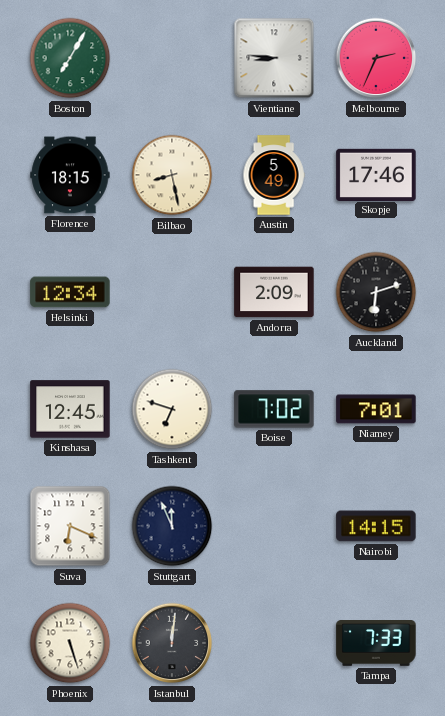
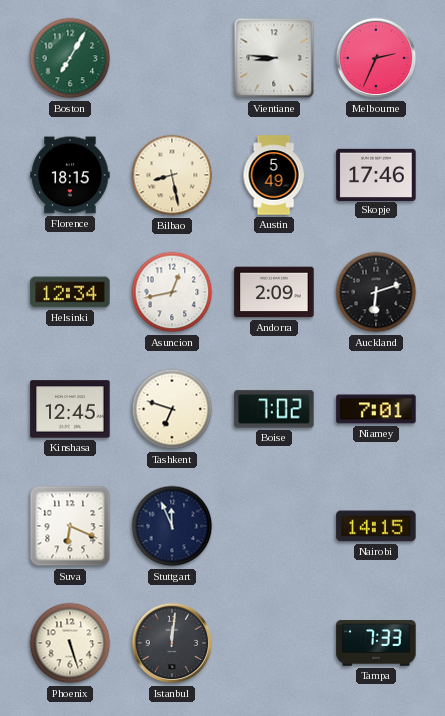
Asuncion: none -> 12:43
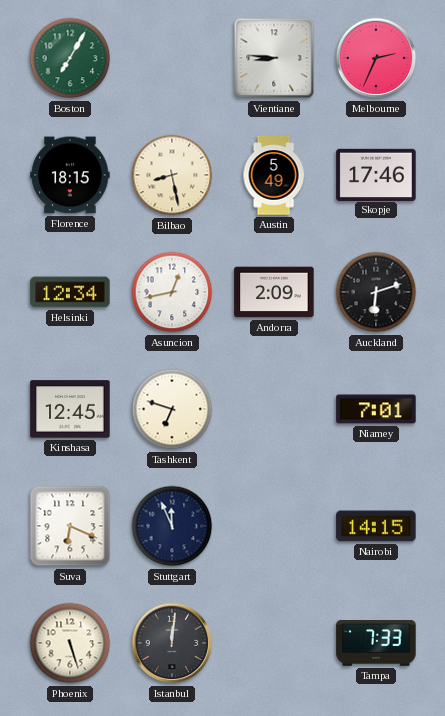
Boise: 7:02 -> none
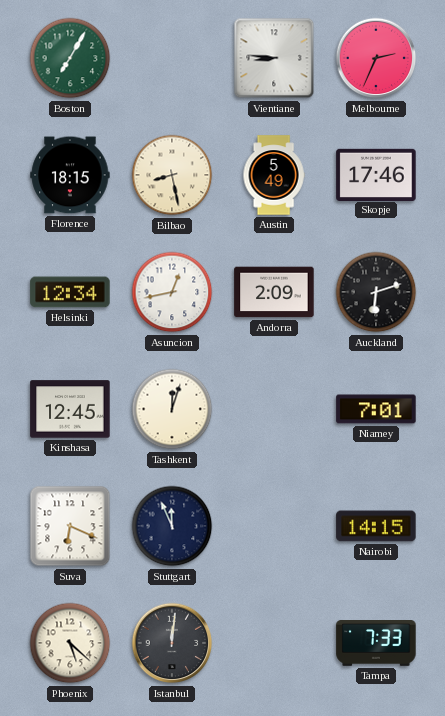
Tashkent: 6:48 -> 12:03
Phoenix: 5:27 -> 5:22
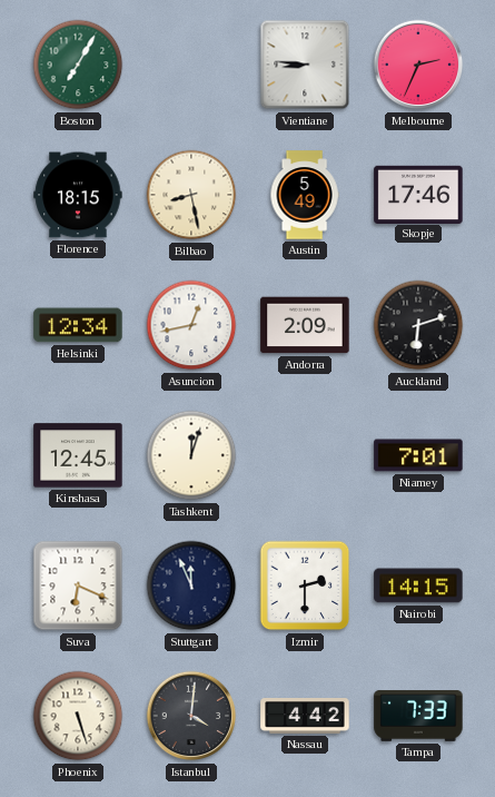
Izmir: none -> 2:30
Phoenix: 5:22 -> 5:27
Istanbul: 12:01 -> 4:01
Nassau: none -> 4:42
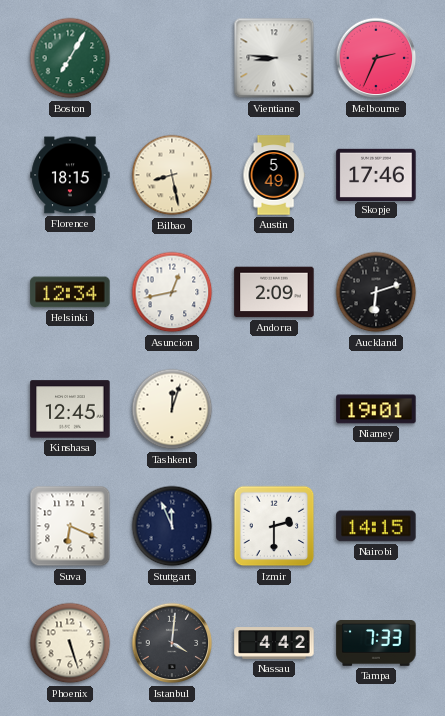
Niamey: 7:01 -> 19:01
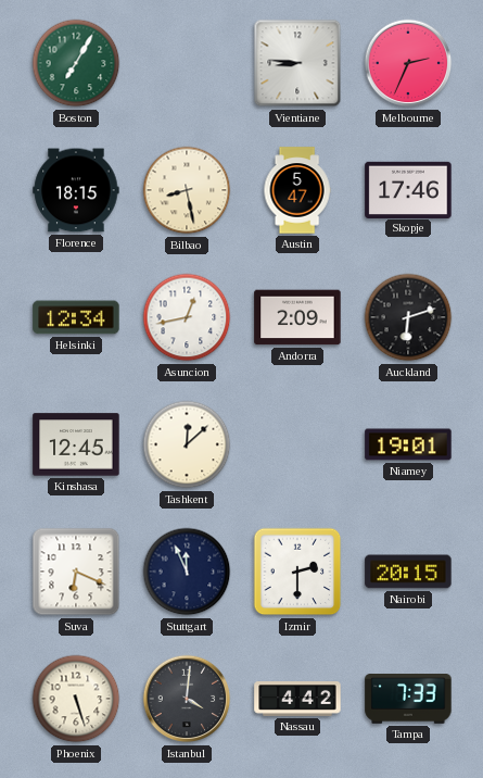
Austin: 5:49 -> 5:47
Tashkent: 12:03 -> 12:08
Nairobi: 14:15 -> 20:15
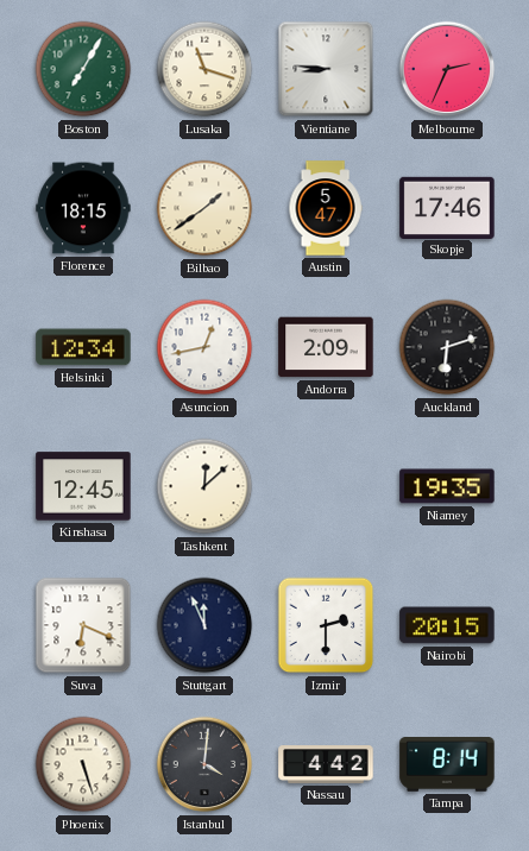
Lusaka: none -> 11:18
Bilbao: 8:28 -> 1:39
Niamey: 19:01 -> 19:35
Tampa: 7:33 -> 8:14
